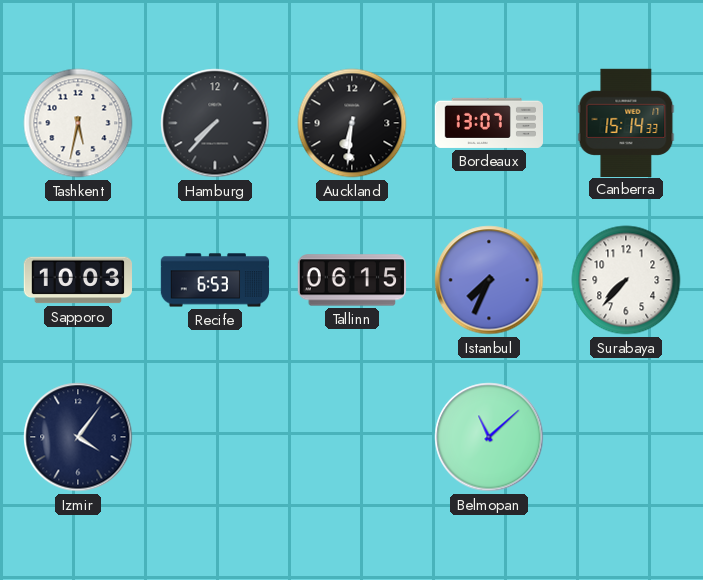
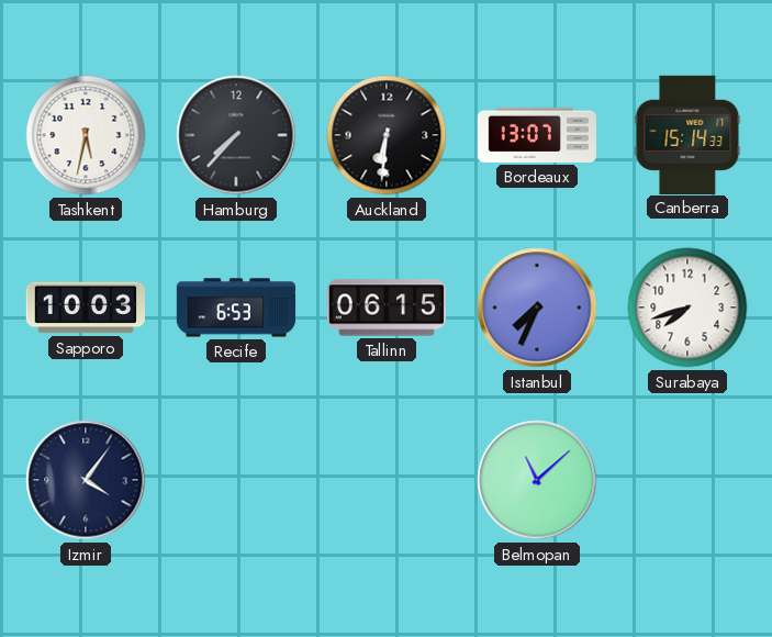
Surabaya: 7:37 -> 7:42
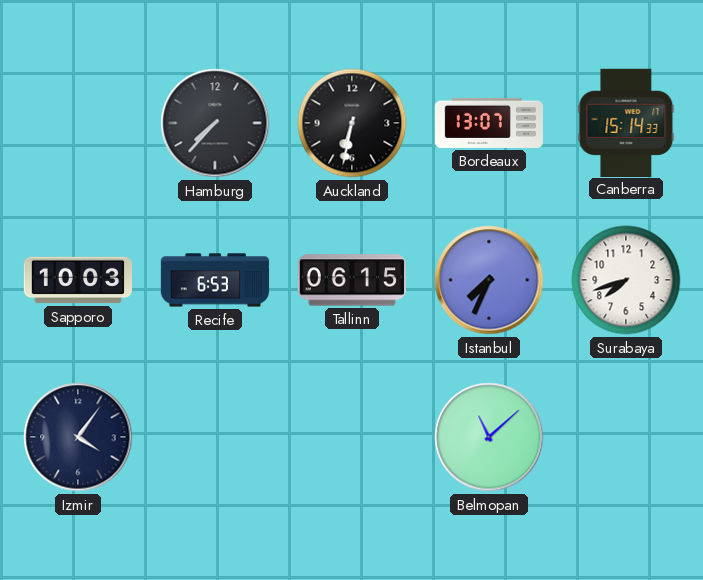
Tashkent: 5:32 -> none
Auckland: 6:31 -> 6:32
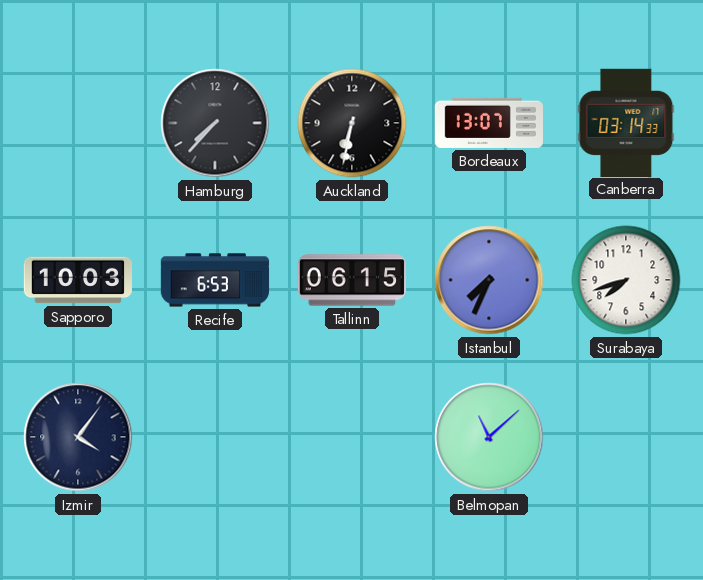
Canberra: 15:14 -> 03:14
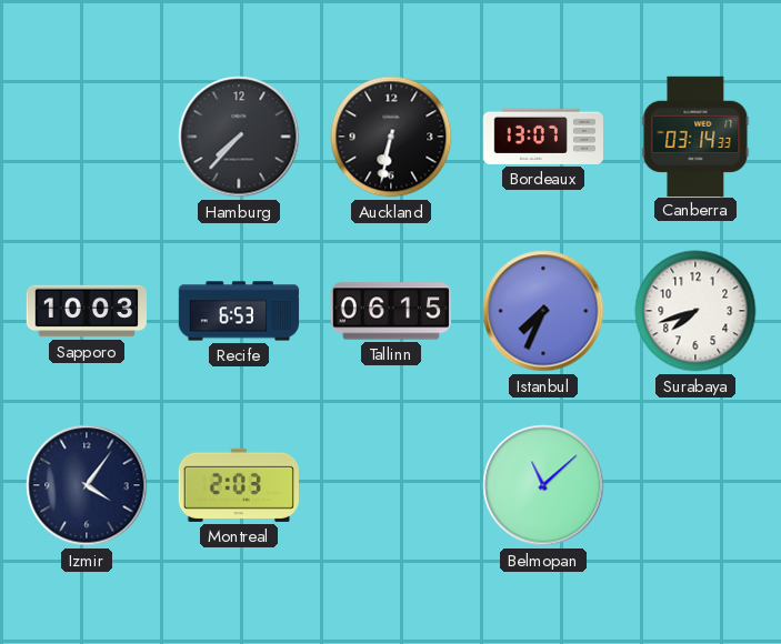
Montreal: none -> 2:03
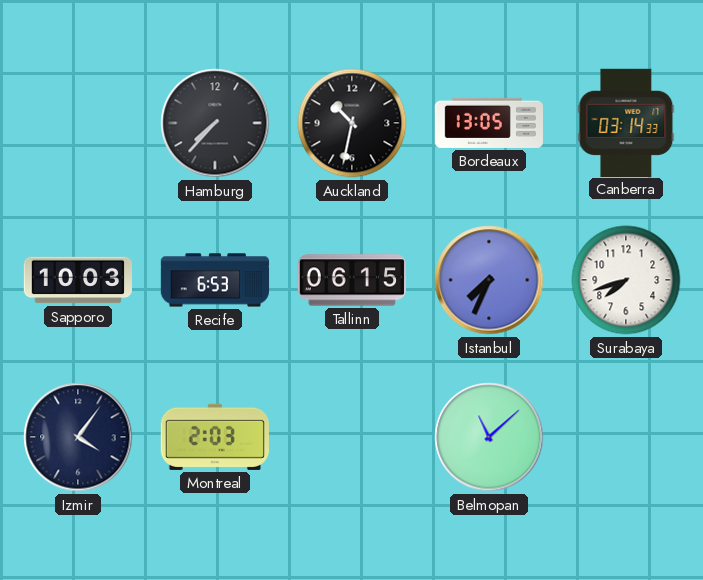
Auckland: 6:32 -> 10:32
Bordeaux: 13:07 -> 13:05
